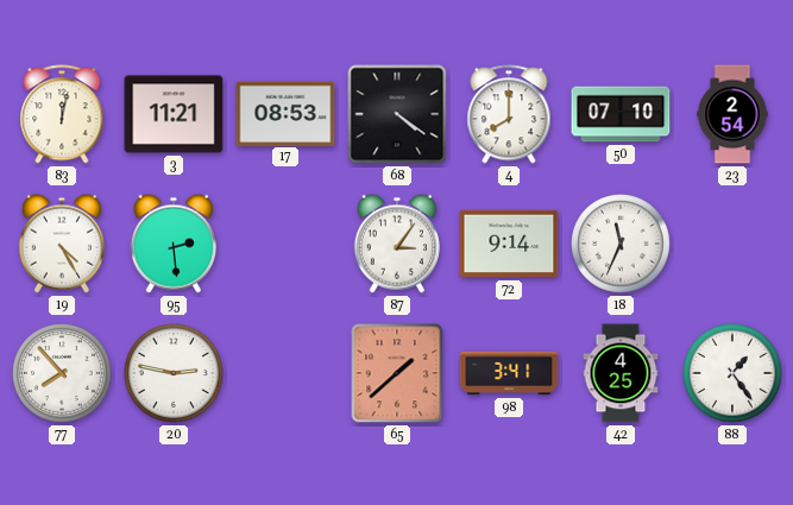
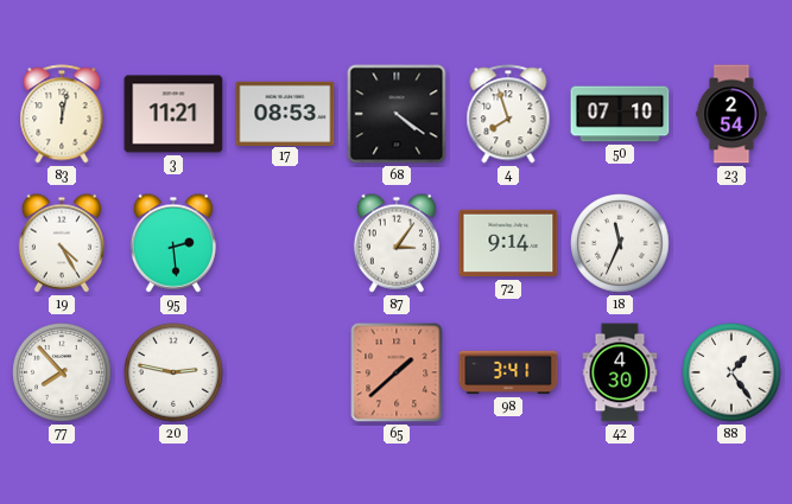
4: 8:00 -> 7:57
42: 4:25 -> 4:30
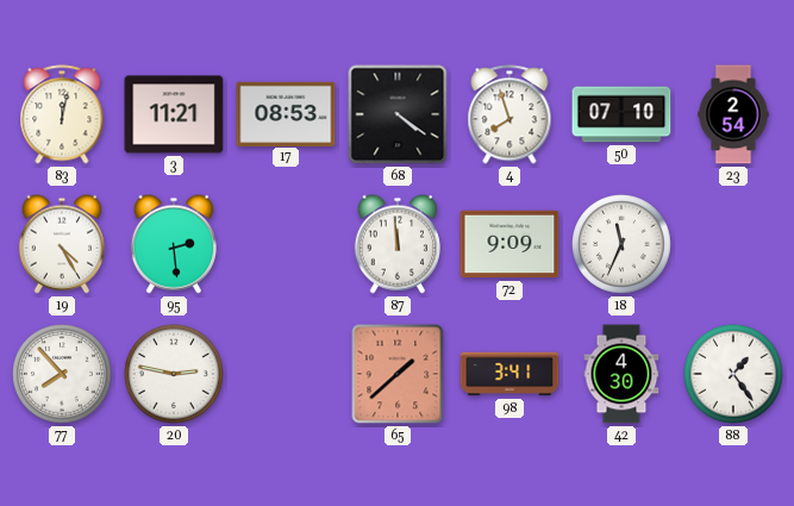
87: 3:06 -> 11:59
72: 9:14 -> 9:09
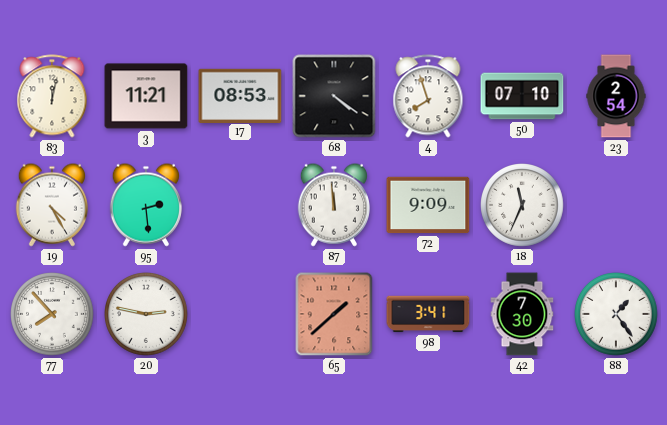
42: 4:30 -> 7:30
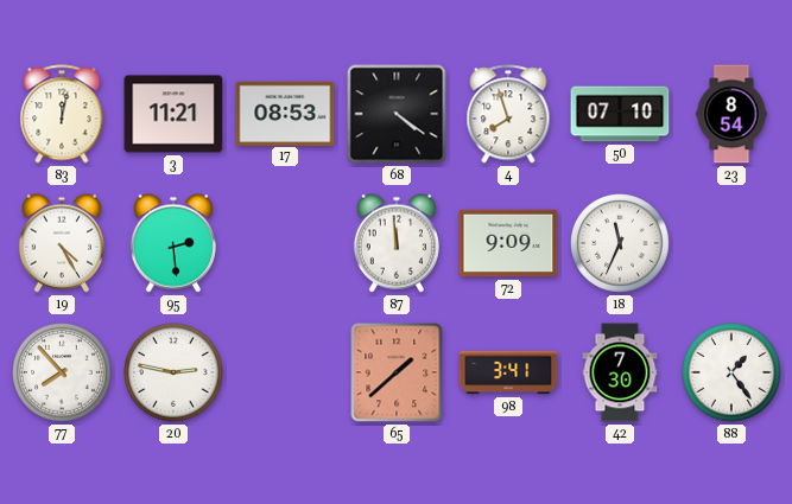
23: 2:54 -> 8:54
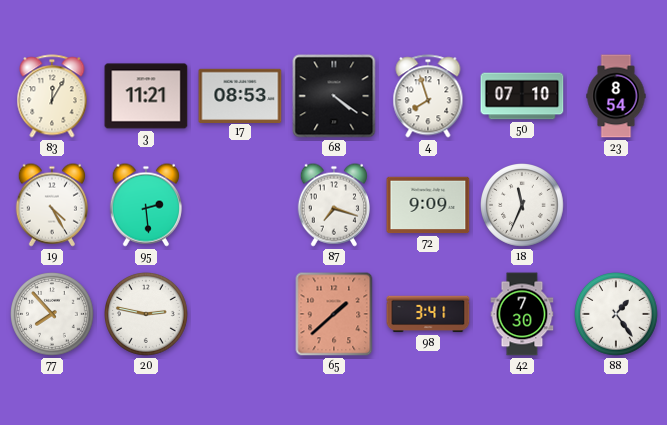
83: 12:02 -> 12:05
87: 11:59 -> 7:18
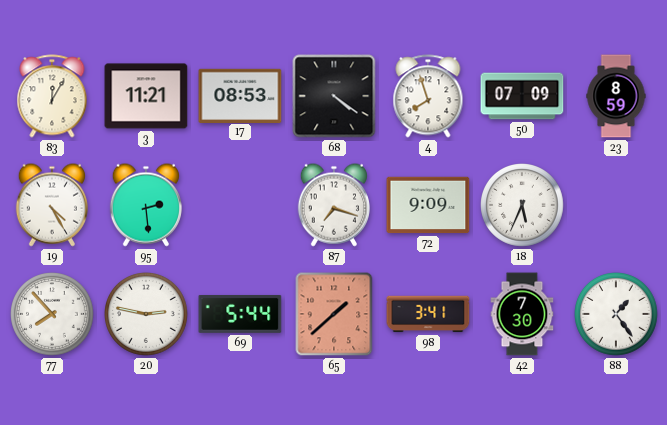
50: 07:10 -> 07:09
23: 8:54 -> 8:59
18: 11:34 -> 5:34
69: none -> 5:44
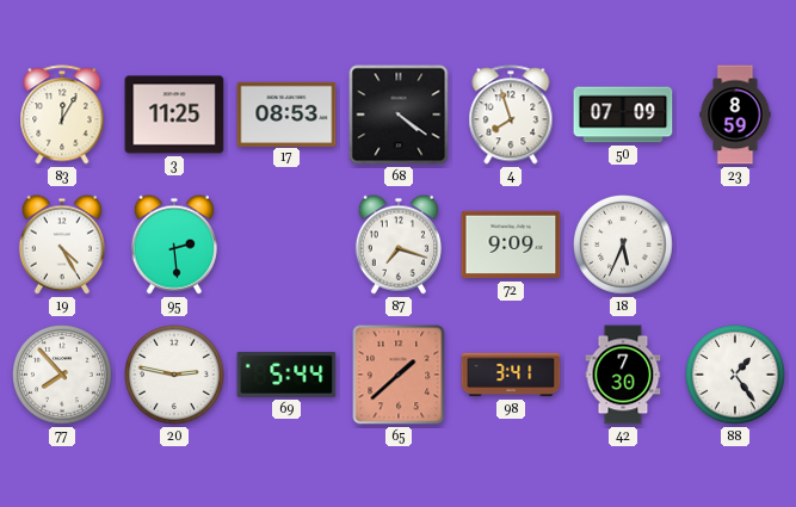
3: 11:21 -> 11:25
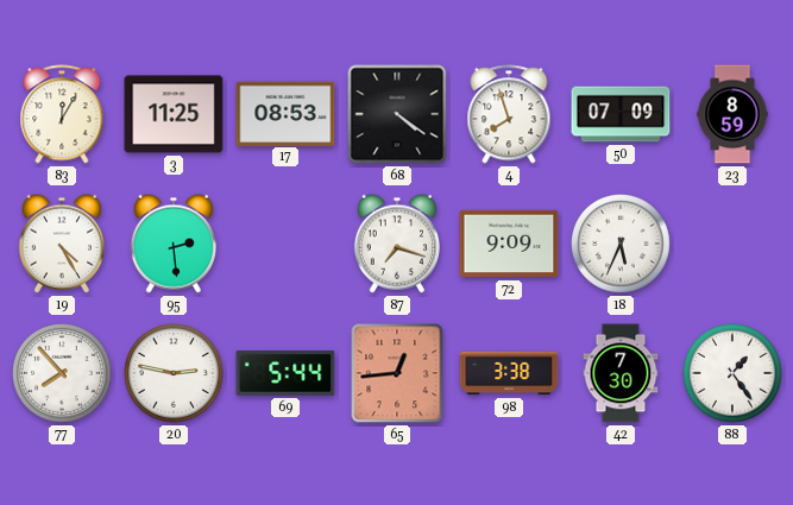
65: 1:38 -> 12:44
98: 3:41 -> 3:38
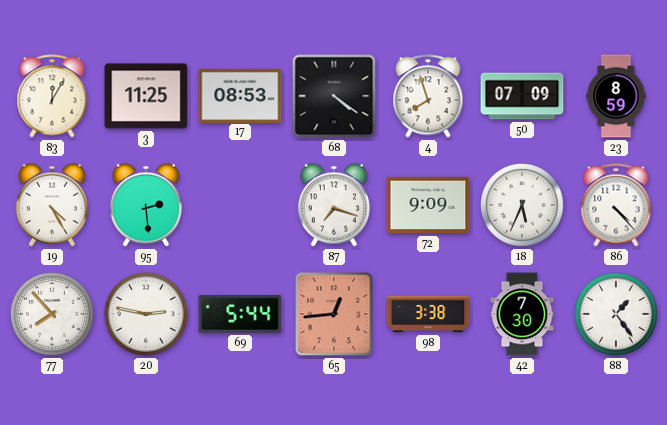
86: none -> 4:23
